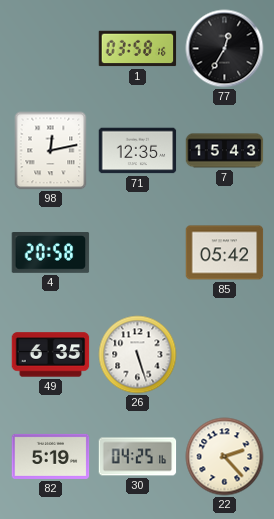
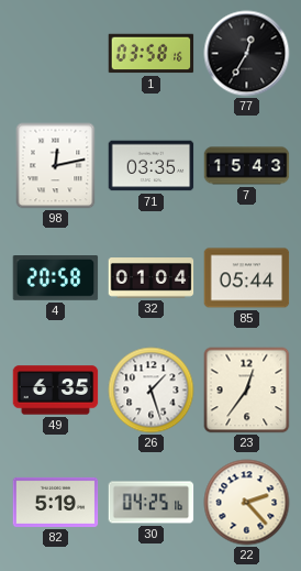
71: 12:35 -> 03:35
32: none -> 01:04
85: 05:42 -> 05:44
26: 5:27 -> 1:27
23: none -> 12:36
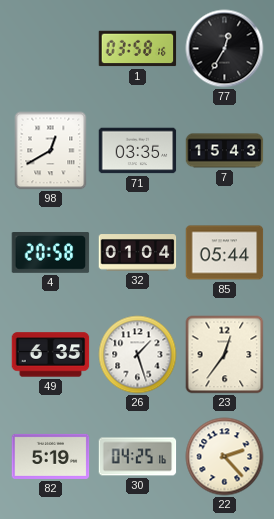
98: 12:13 -> 12:40
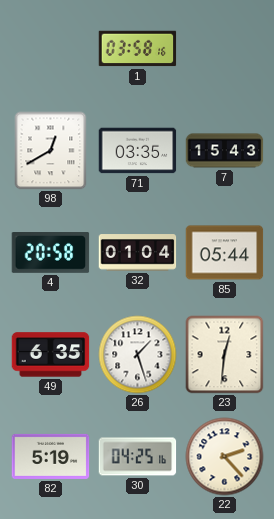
77: 12:35 -> none
23: 12:36 -> 12:31
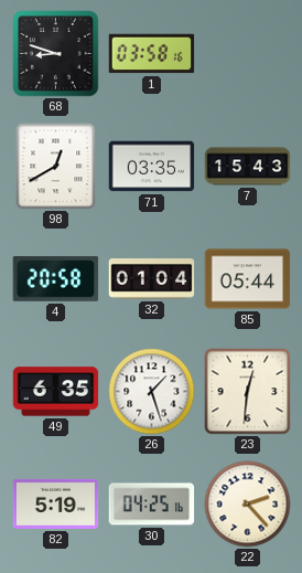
68: none -> 8:48
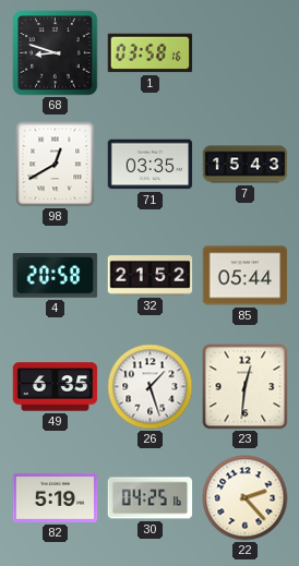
32: 01:04 -> 21:52
